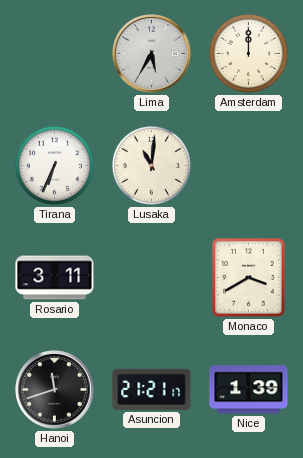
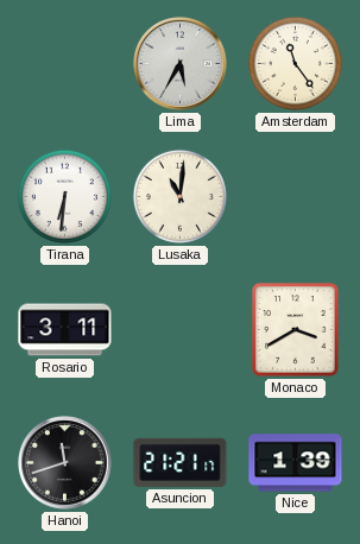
Amsterdam: 12:00 -> 11:24
Tirana: 6:34 -> 6:31
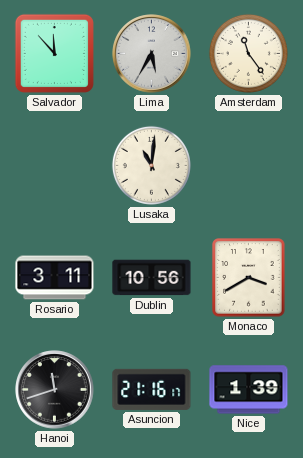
Salvador: none -> 11:53
Tirana: 6:31 -> none
Dublin: none -> 10:56
Asuncion: 21:21 -> 21:16
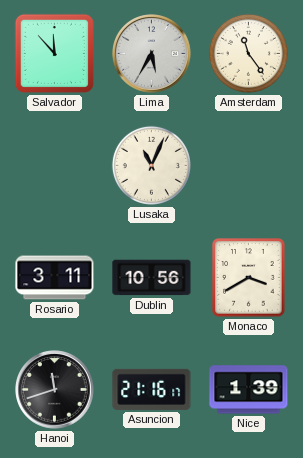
Lusaka: 11:01 -> 11:04
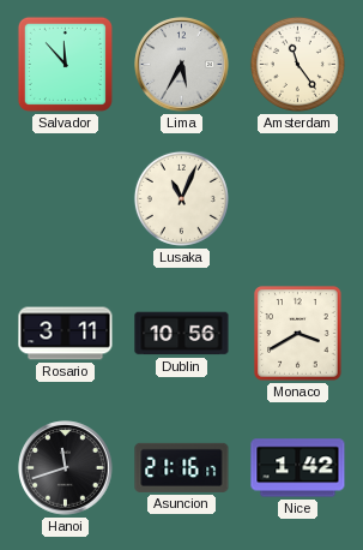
Nice: 1:39 -> 1:42
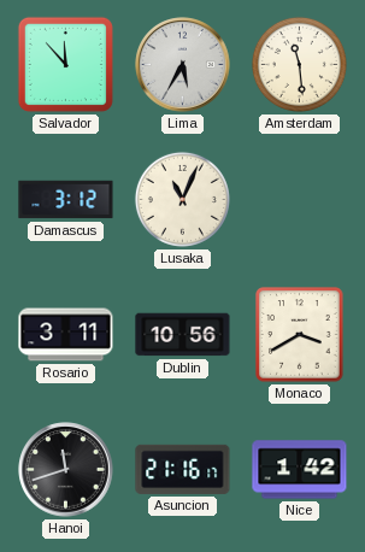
Amsterdam: 11:24 -> 11:29
Damascus: none -> 3:12
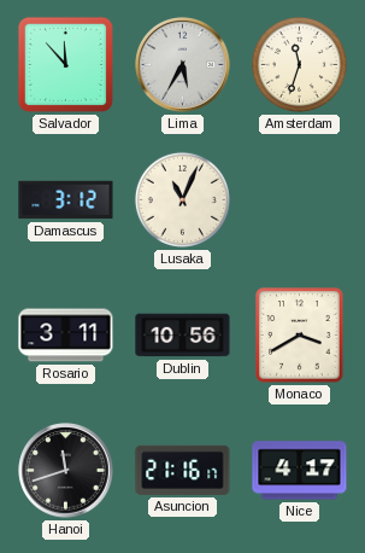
Amsterdam: 11:29 -> 11:33
Nice: 1:42 -> 4:17
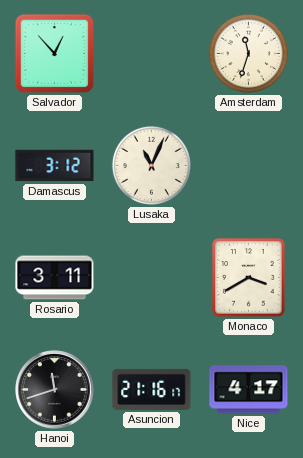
Salvador: 11:53 -> 12:53
Lima: 5:35 -> none
Dublin: 10:56 -> none
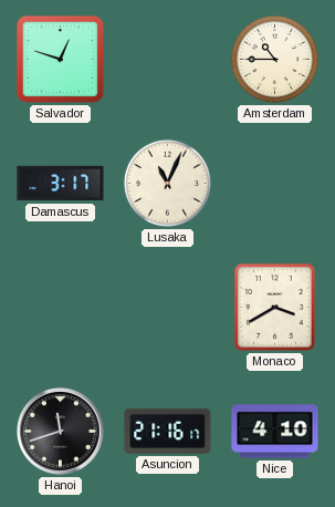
Salvador: 12:53 -> 12:48
Amsterdam: 11:33 -> 10:45
Damascus: 3:12 -> 3:17
Rosario: 3:11 -> none
Nice: 4:17 -> 4:10
